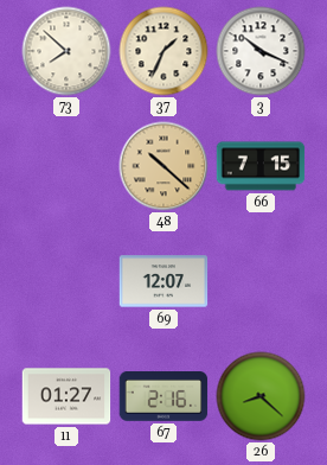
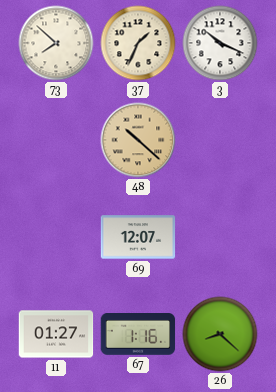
66: 7:15 -> none
67: 2:16 -> 1:16
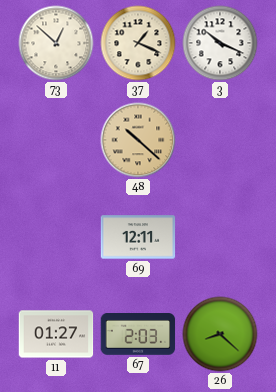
73: 7:52 -> 12:52
37: 1:34 -> 1:19
69: 12:07 -> 12:11
67: 1:16 -> 2:03
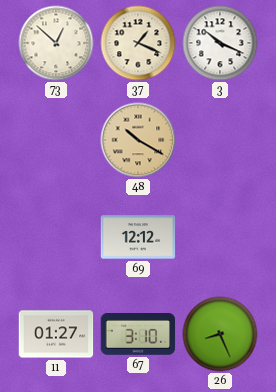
48: 10:22 -> 10:20
69: 12:11 -> 12:12
67: 2:03 -> 3:10
26: 8:22 -> 8:26
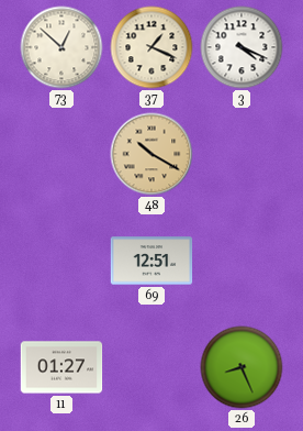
3: 10:19 -> 4:19
69: 12:12 -> 12:51
67: 3:10 -> none
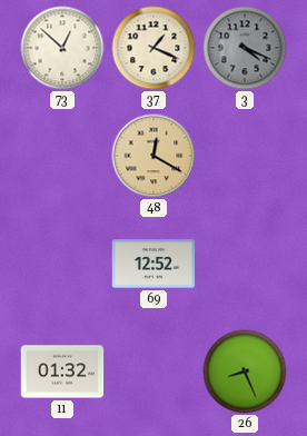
3 dial: white -> grey
48: 10:20 -> 12:20
69: 12:51 -> 12:52
11: 01:27 -> 01:32
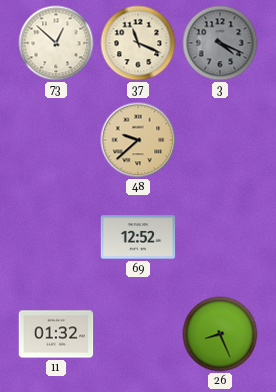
37: 1:19 -> 11:19
48: 12:20 -> 9:38
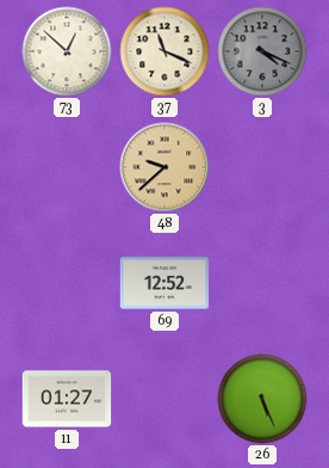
11: 01:32 -> 01:27
26: 8:26 -> 5:26
